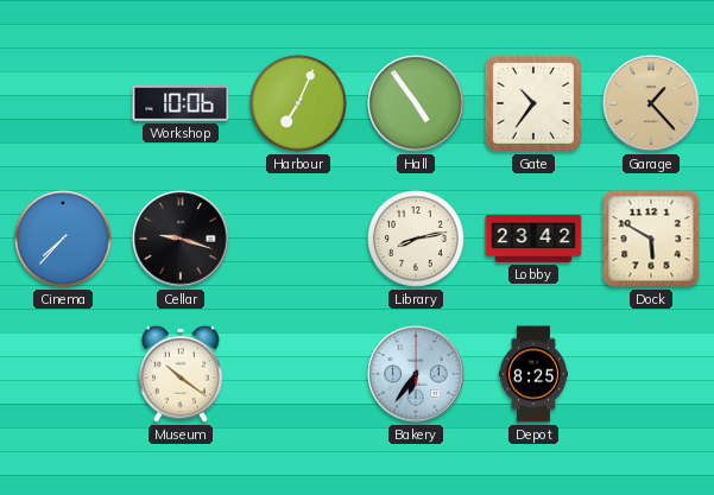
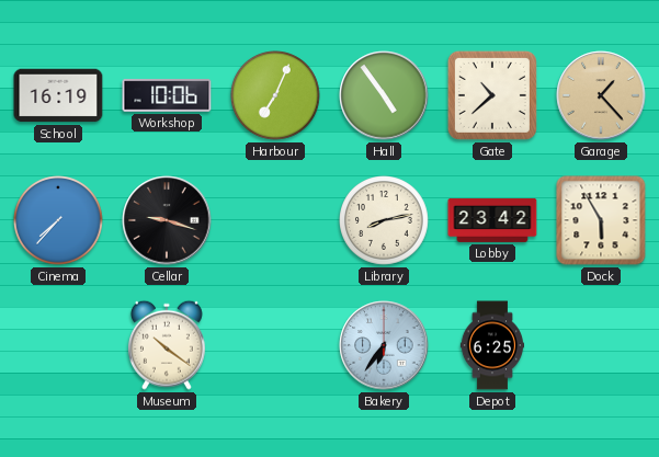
School: none -> 16:19
Gate: 10:36 -> 10:38
Dock: 5:50 -> 5:55
Depot: 8:25 -> 6:25
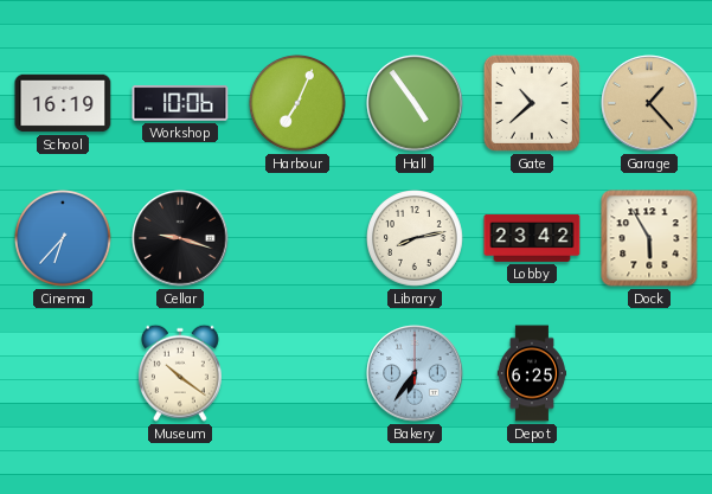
Cinema: 7:37 -> 6:37
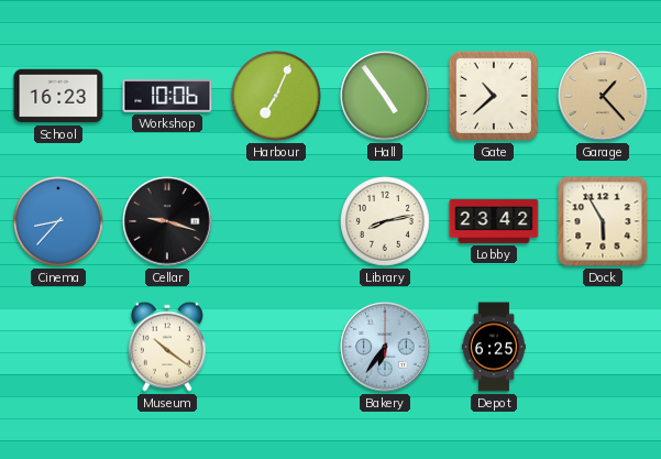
School: 16:19 -> 16:23
Cinema: 6:37 -> 8:37
